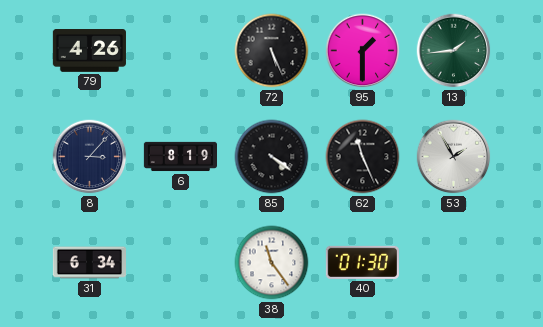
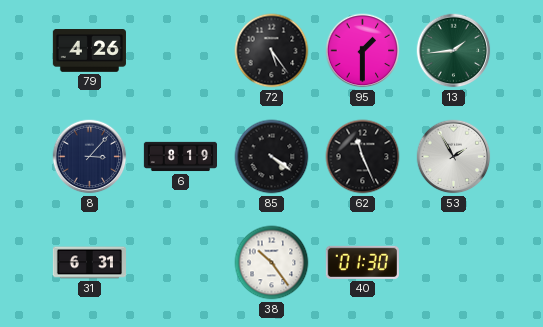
72: 5:26 -> 5:24
31: 6:34 -> 6:31
38: 11:24 -> 10:24
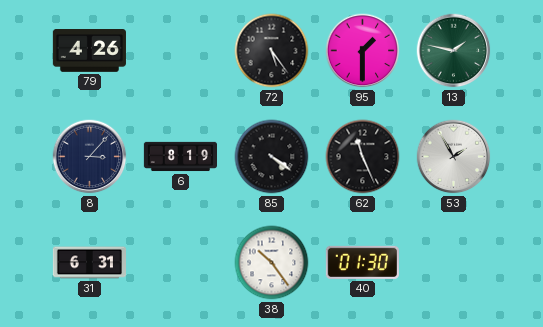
13: 1:44 -> 1:47
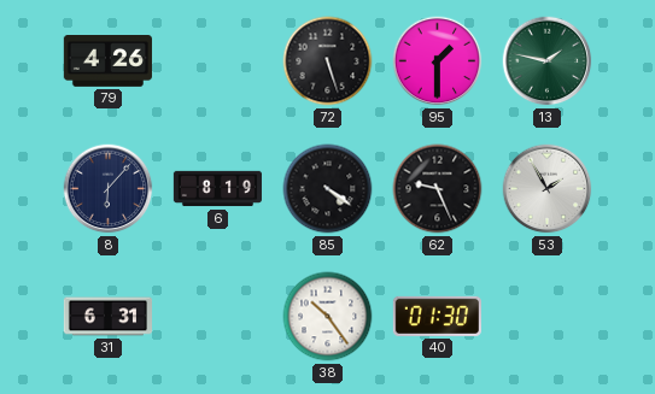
72: 5:24 -> 5:27
8: 3:07 -> 6:07
62: 11:26 -> 9:26
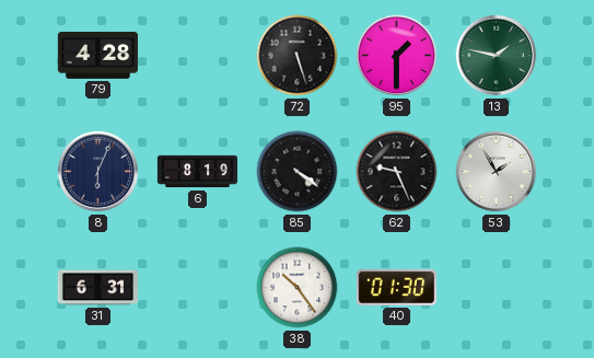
79: 4:26 -> 4:28
8: 6:07 -> 6:04
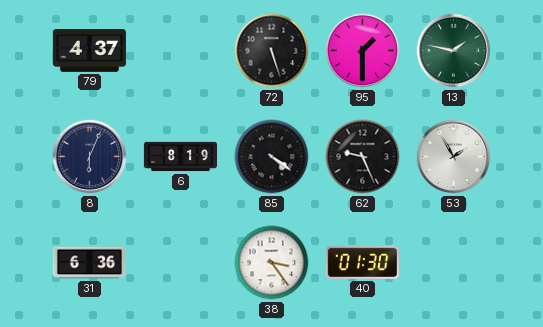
79: 4:28 -> 4:37
31: 6:31 -> 6:36
38: 10:24 -> 3:24
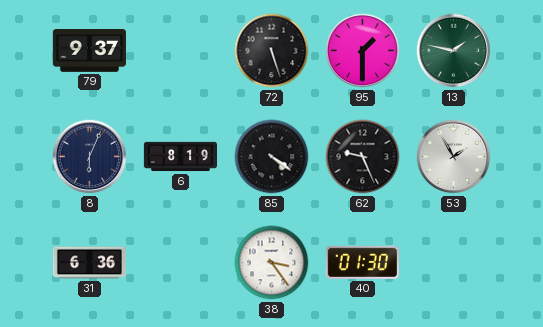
79: 4:37 -> 9:37
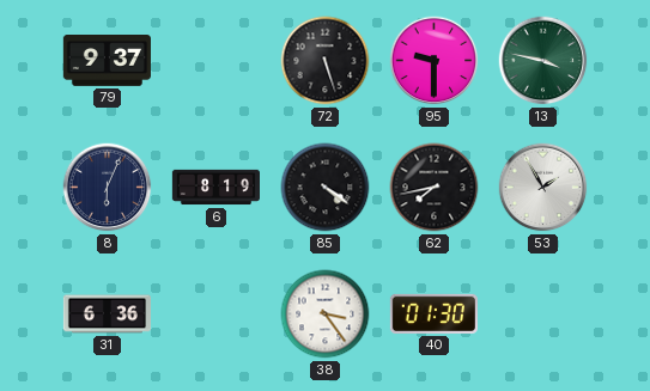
95: 1:30 -> 9:30
13: 1:47 -> 3:47
62: 9:26 -> 7:43
